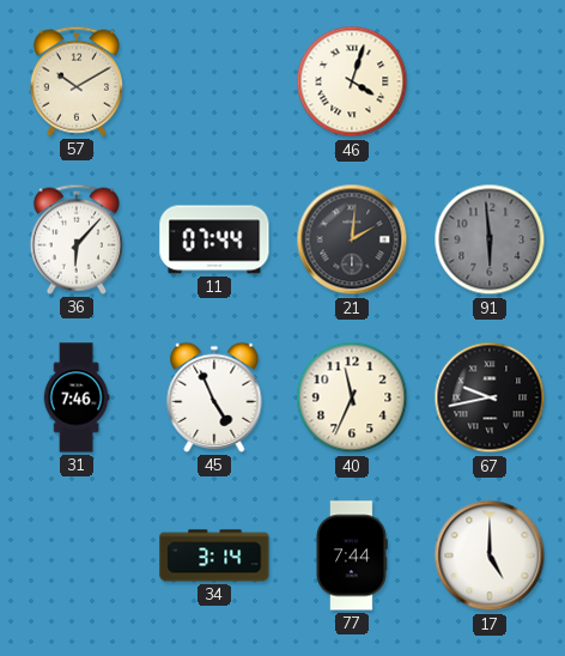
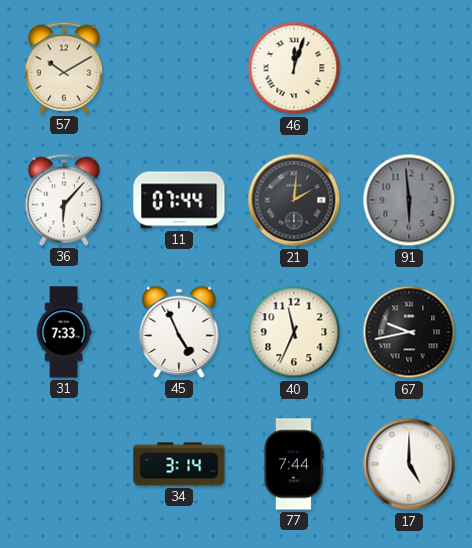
46: 4:03 -> 12:03
31: 7:46 -> 7:33
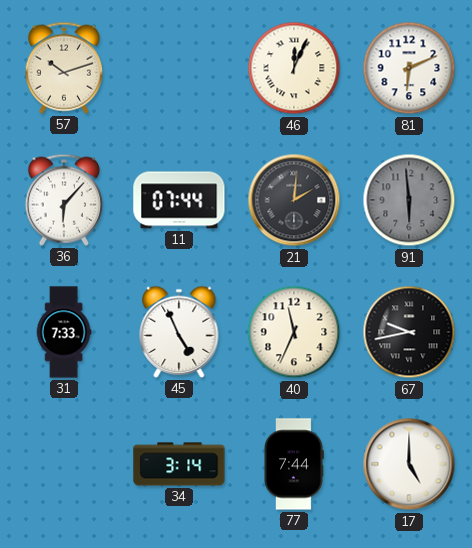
57: 10:10 -> 10:12
46: 12:03 -> 12:04
81: none -> 6:11
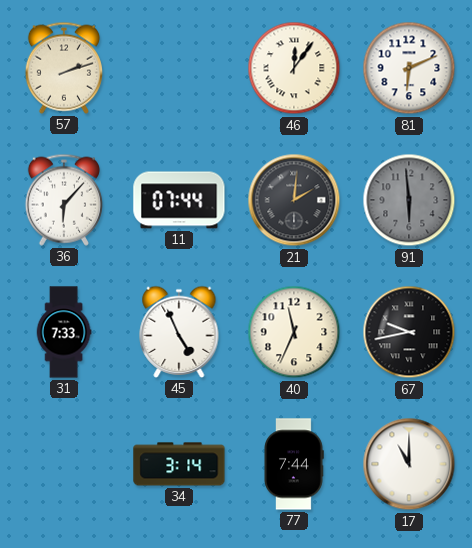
57: 10:12 -> 2:12
46: 12:04 -> 12:06
17: 5:00 -> 11:00
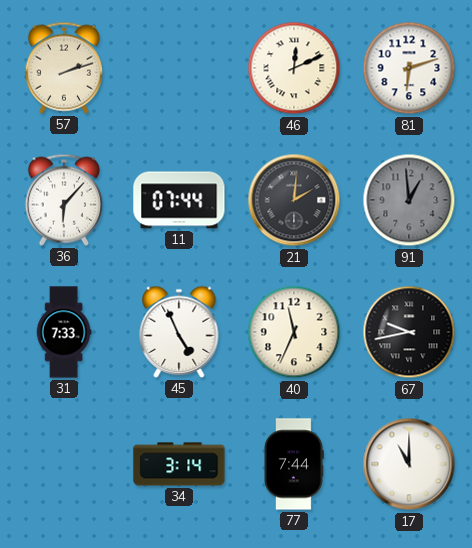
46: 12:06 -> 12:11
81: 6:11 -> 6:12
91: 5:59 -> 12:59
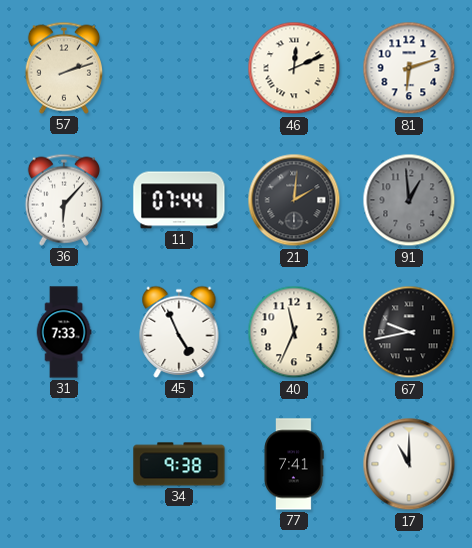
34: 3:14 -> 9:38
77: 7:44 -> 7:41
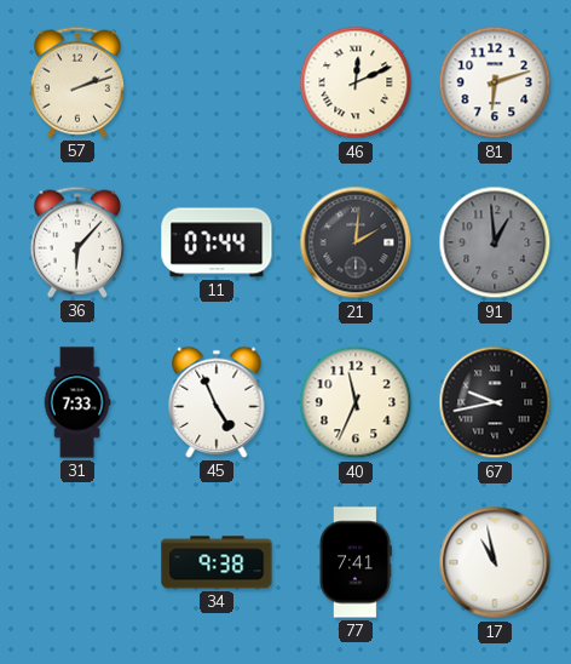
17: 11:00 -> 10:58
